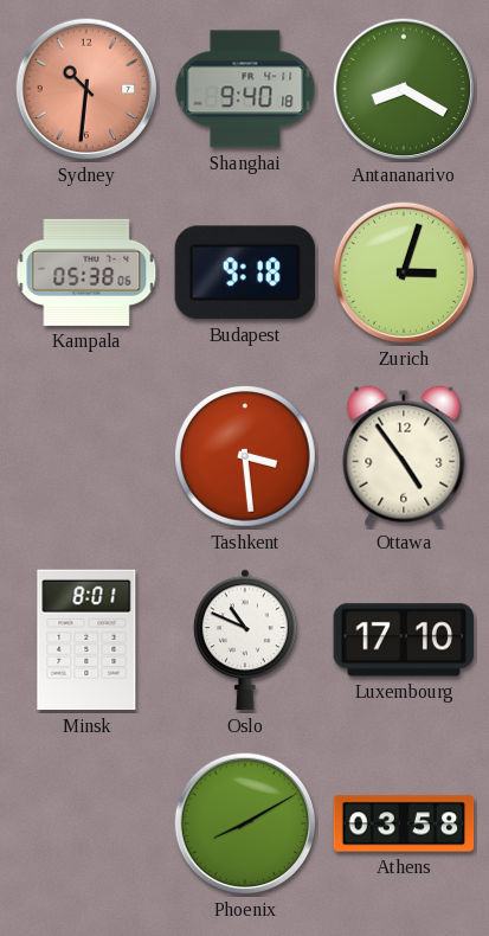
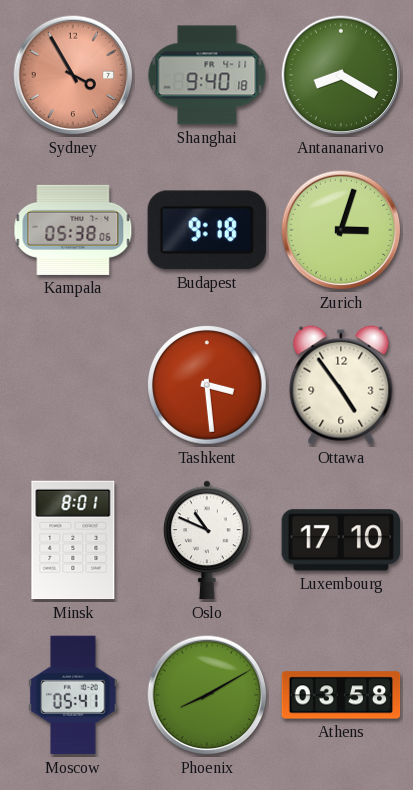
Sydney: 10:31 -> 3:55
Moscow: none -> 05:41
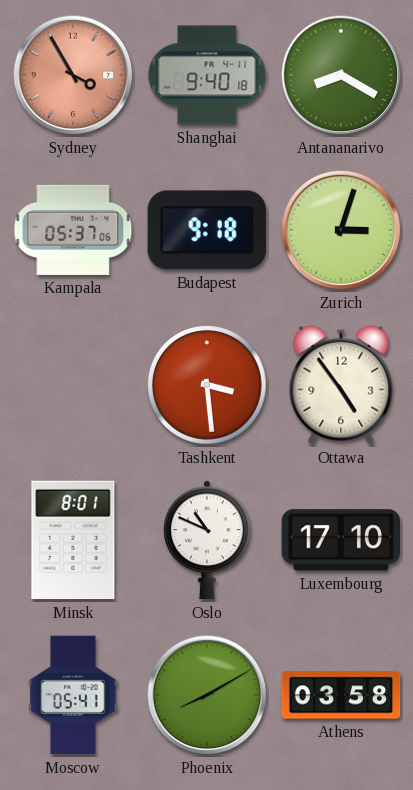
Kampala: 05:38 -> 05:37
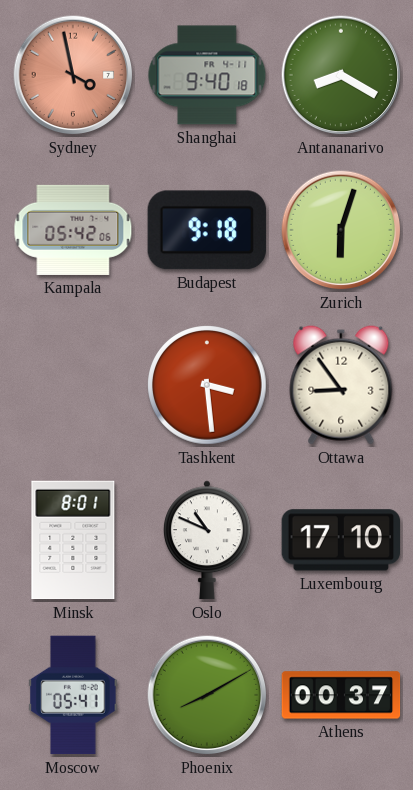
Sydney: 3:55 -> 3:58
Kampala: 05:37 -> 05:42
Zurich: 3:03 -> 6:03
Ottawa: 4:54 -> 8:54
Athens: 03:58 -> 00:37
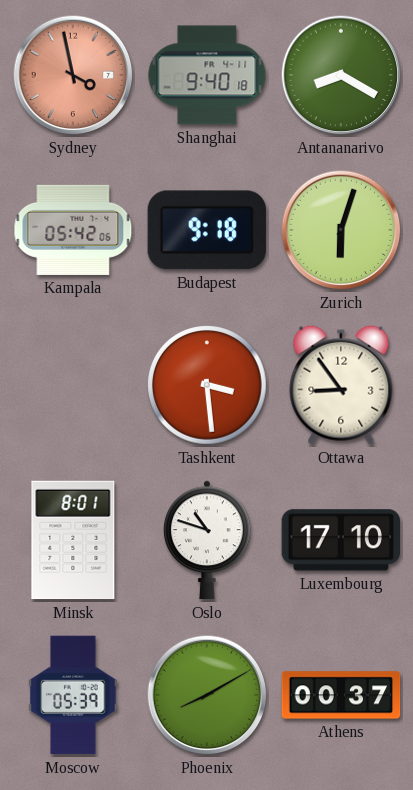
Oslo: 10:49 -> 10:48
Moscow: 05:41 -> 05:39
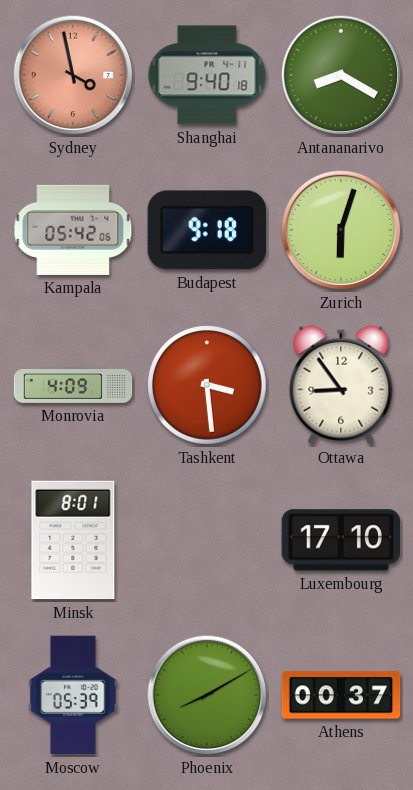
Monrovia: none -> 4:09
Oslo: 10:48 -> none
